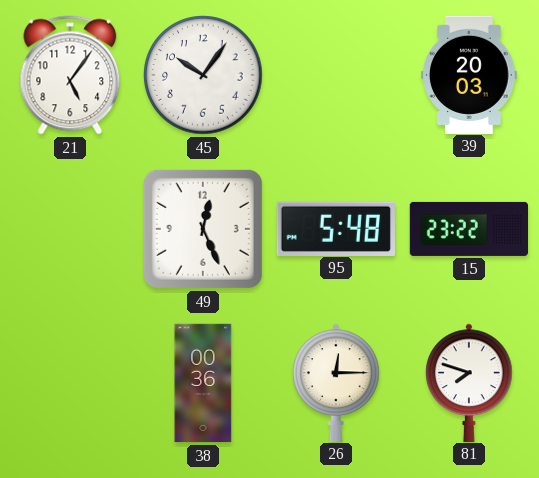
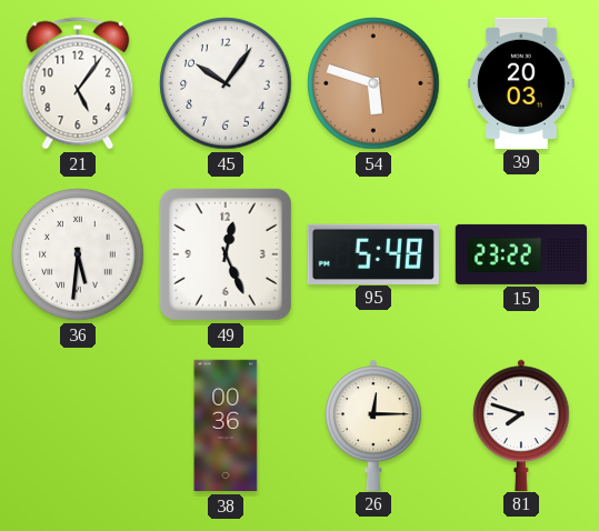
54: none -> 5:48
36: none -> 5:31
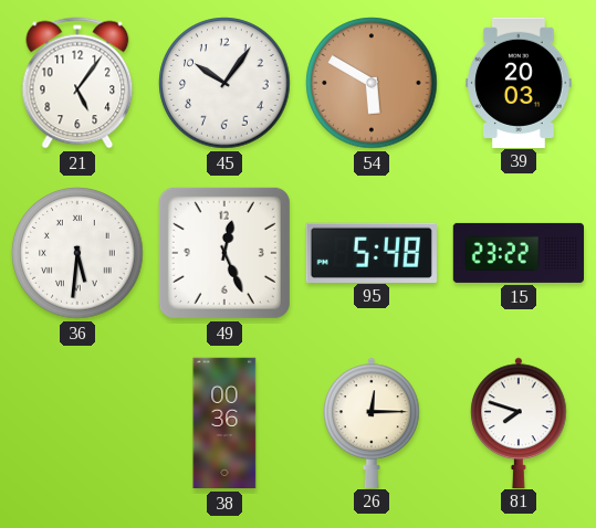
54: 5:48 -> 5:50
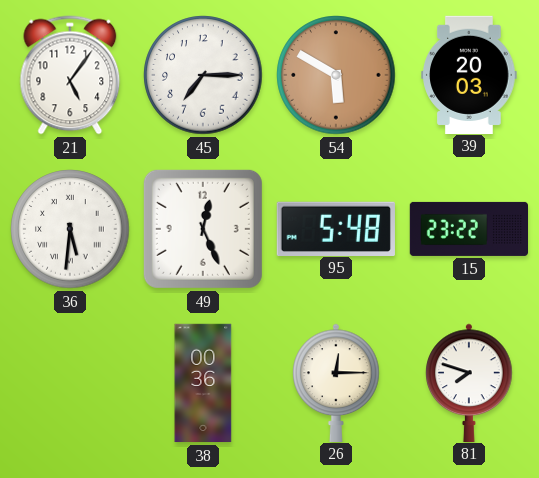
45: 10:06 -> 7:15
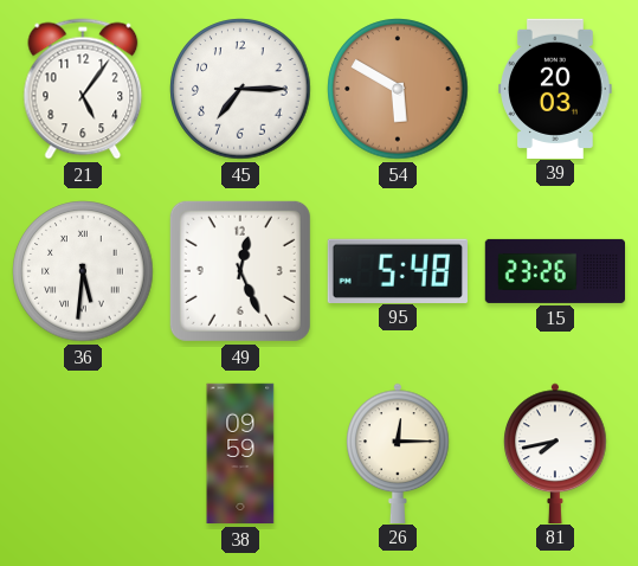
15: 23:22 -> 23:26
38: 00:36 -> 09:59
81: 7:48 -> 7:43
